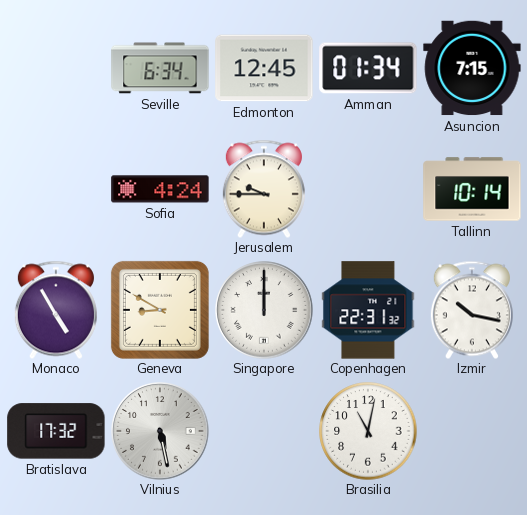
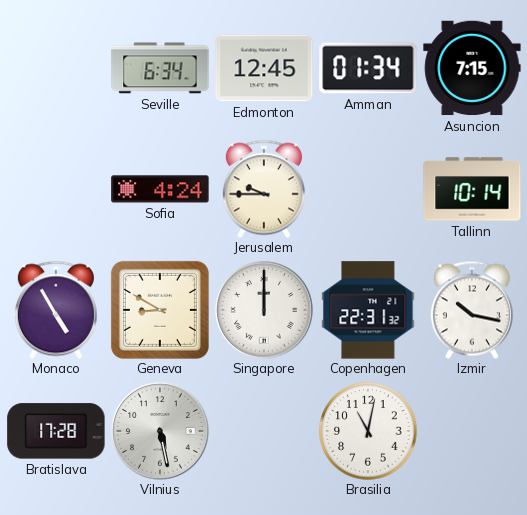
Bratislava: 17:32 -> 17:28
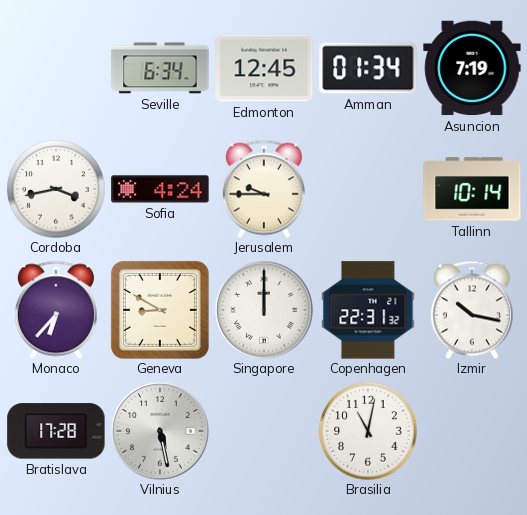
Asuncion: 7:15 -> 7:19
Cordoba: none -> 3:43
Monaco: 4:55 -> 6:37
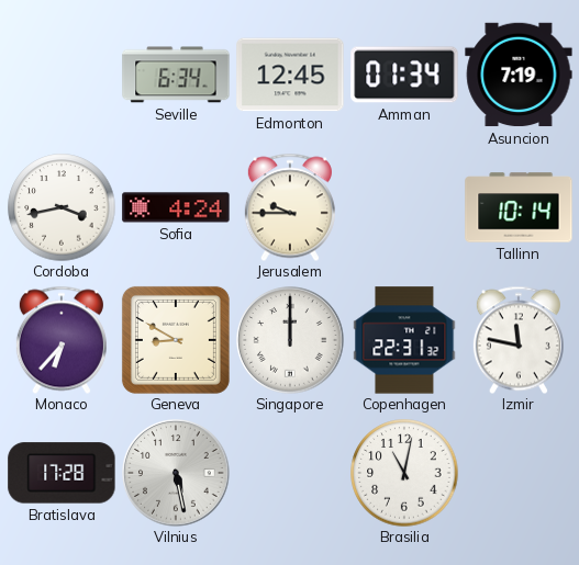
Izmir: 10:17 -> 11:47
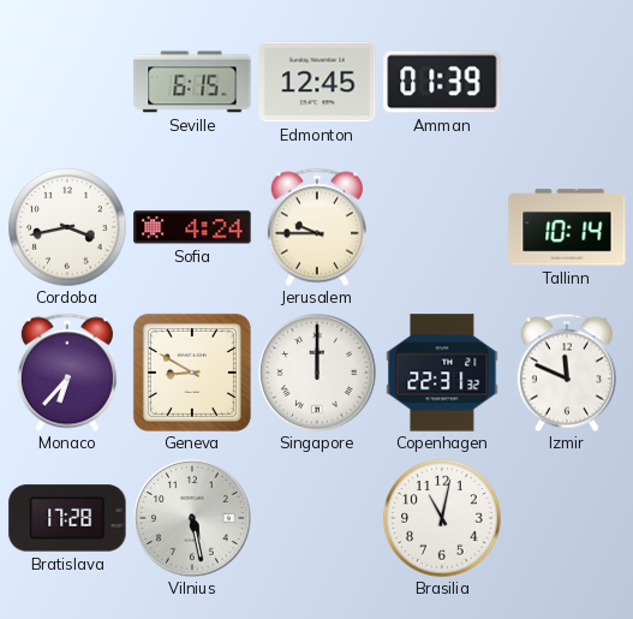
Seville: 6:34 -> 6:15
Amman: 01:34 -> 01:39
Asuncion: 7:19 -> none
Izmir: 11:47 -> 11:49
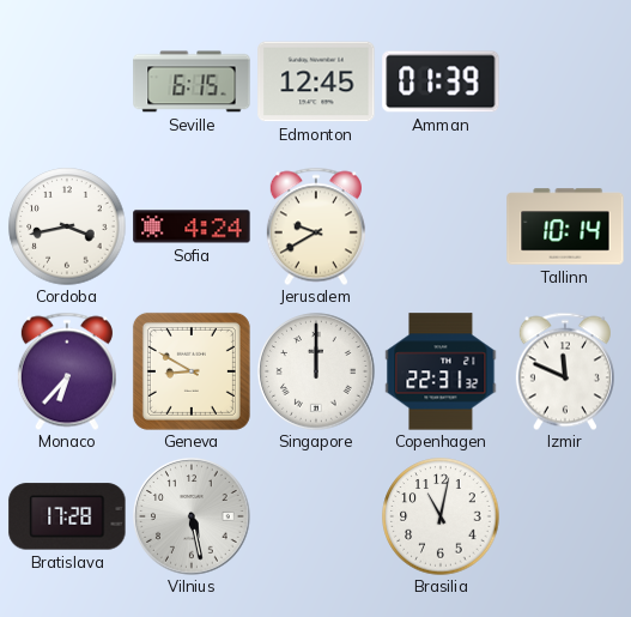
Jerusalem: 9:45 -> 9:40
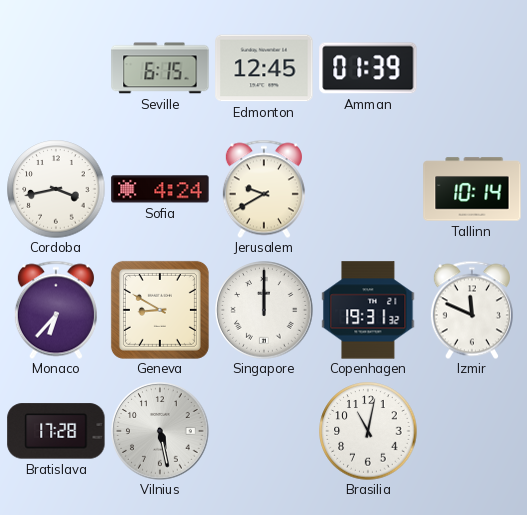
Copenhagen: 22:31 -> 19:31
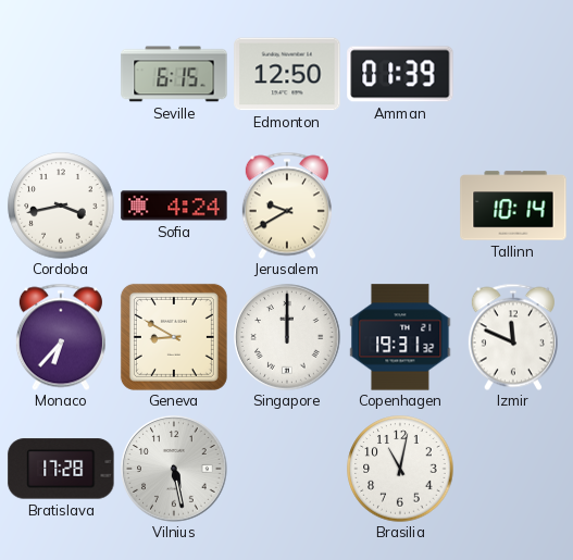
Edmonton: 12:45 -> 12:50
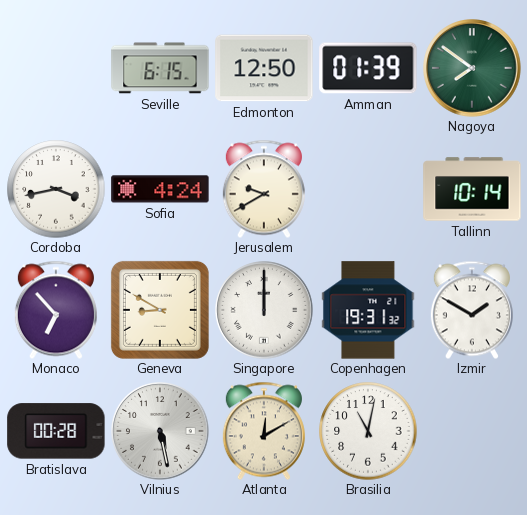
Nagoya: none -> 7:51
Monaco: 6:37 -> 6:53
Izmir: 11:49 -> 1:50
Bratislava: 17:28 -> 00:28
Atlanta: none -> 12:10
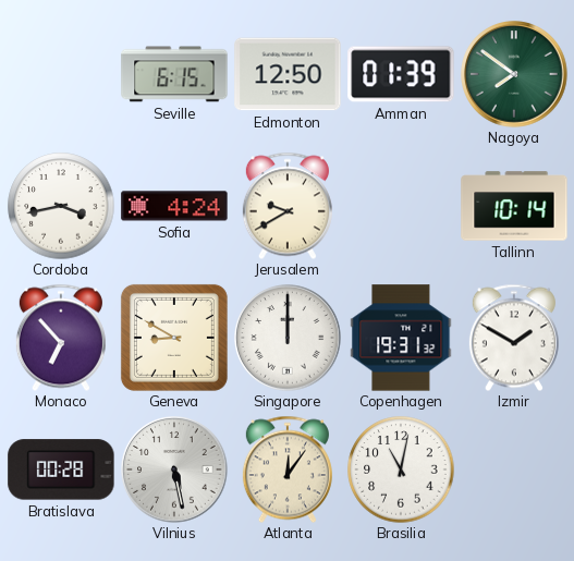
Atlanta: 12:10 -> 12:06
